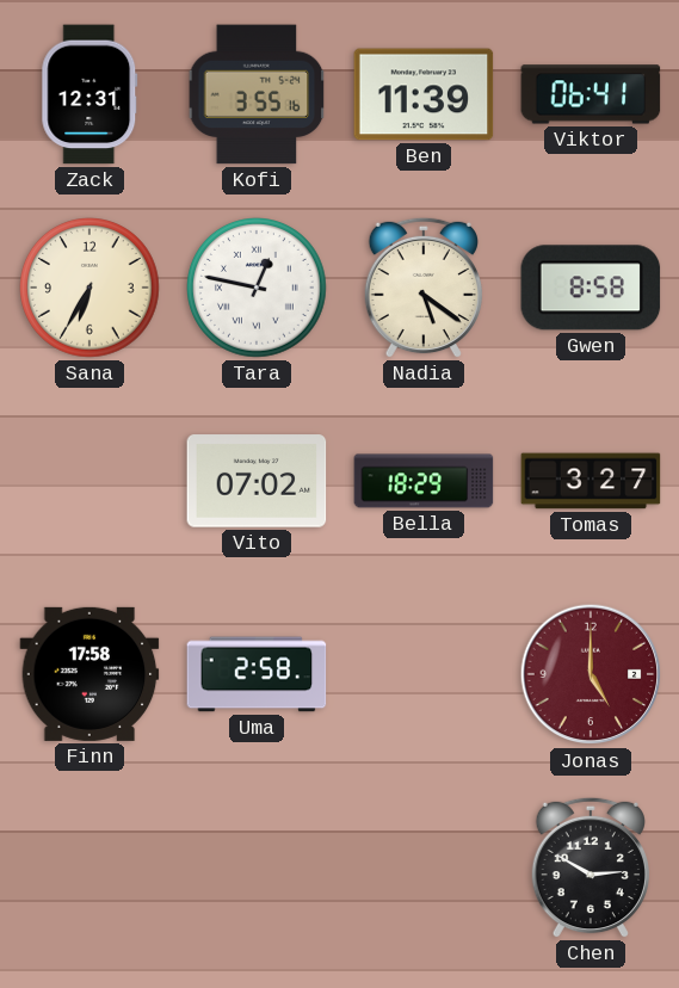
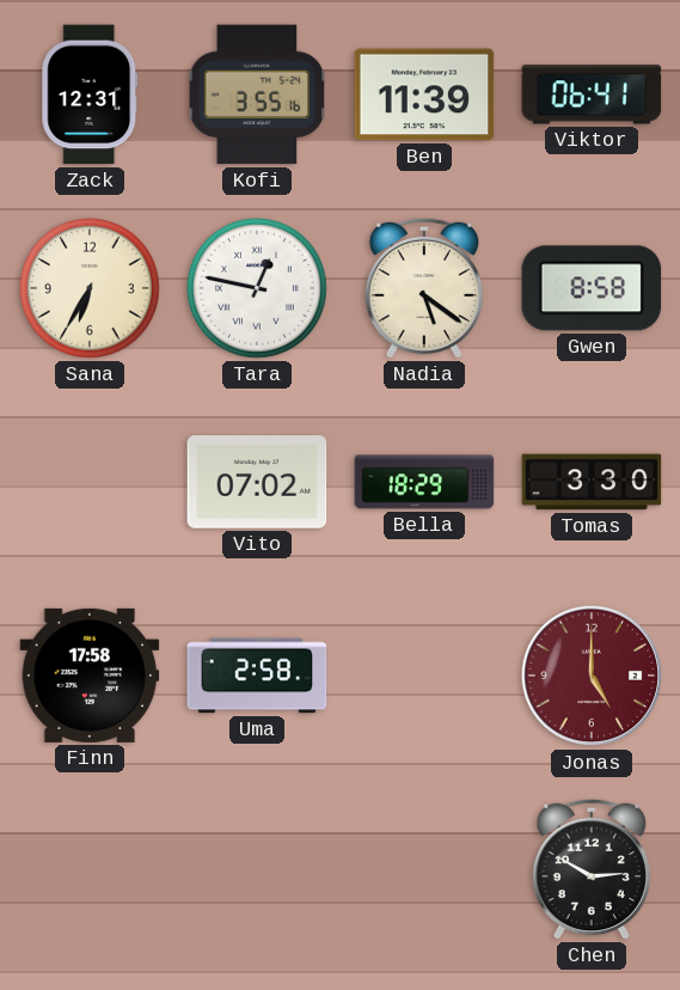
Tomas: 3:27 -> 3:30
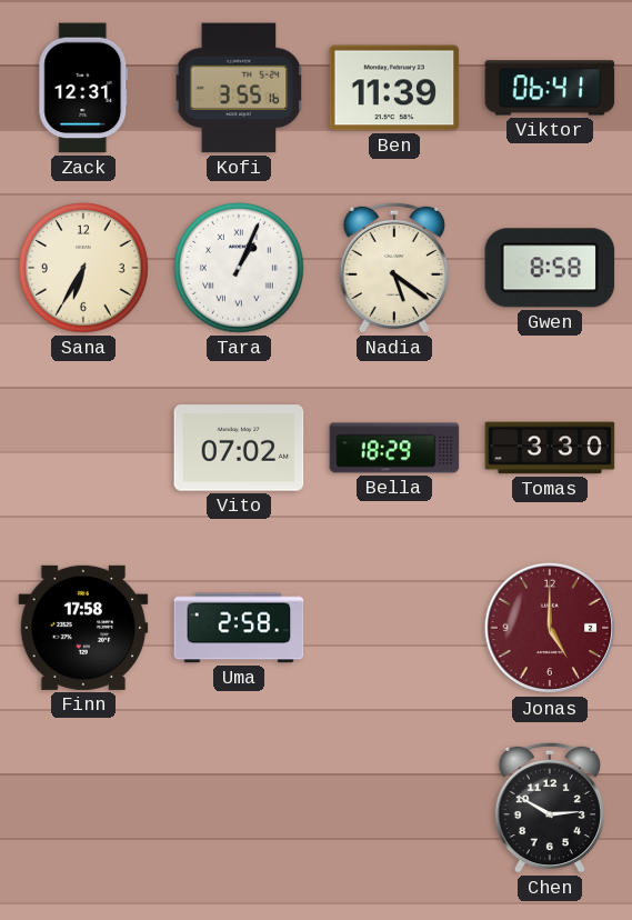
Tara: 12:47 -> 1:04
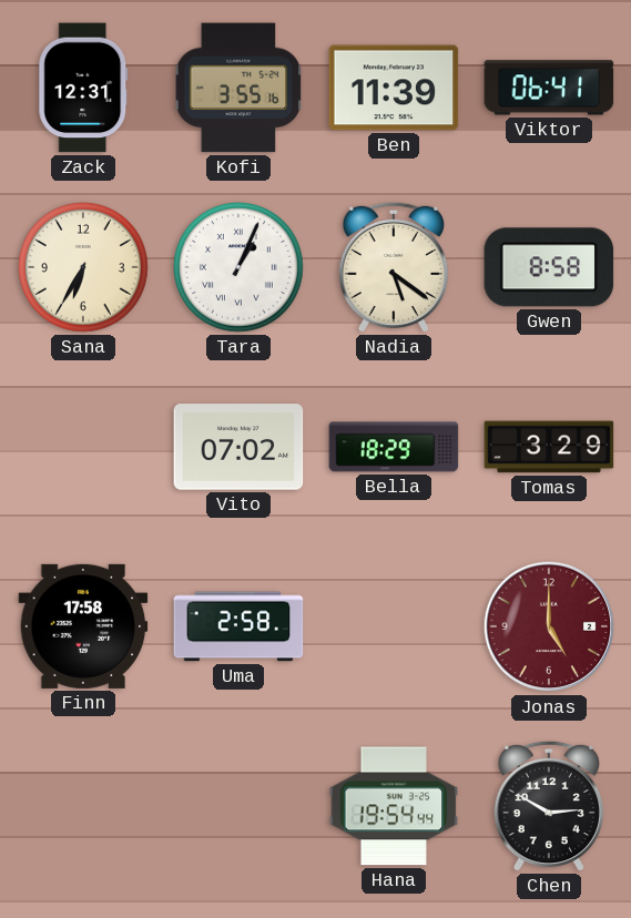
Tomas: 3:30 -> 3:29
Hana: none -> 19:54
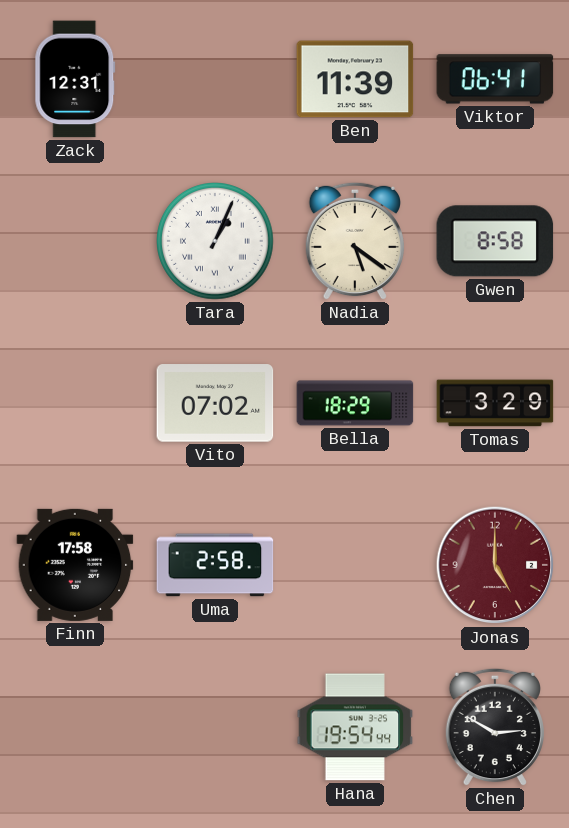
Kofi: 3:55 -> none
Sana: 6:35 -> none
